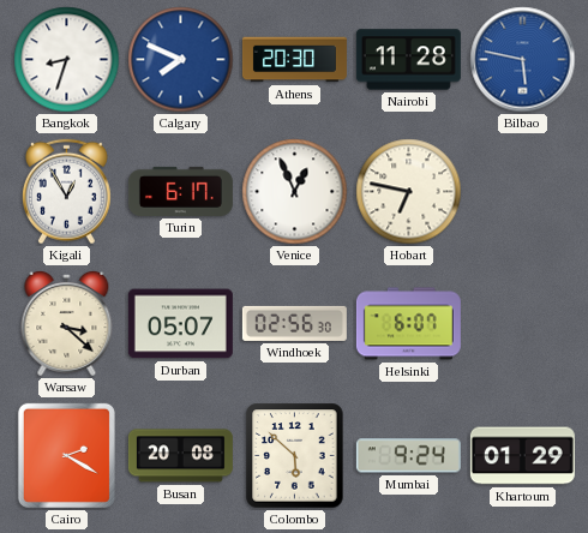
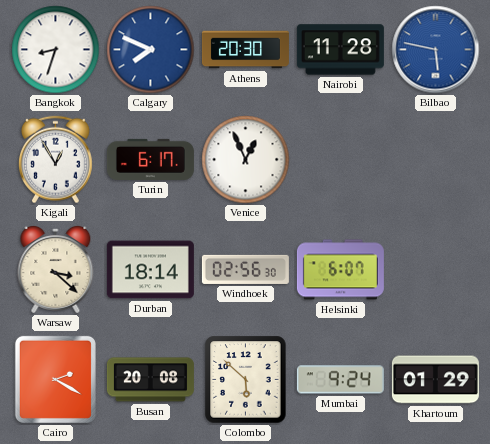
Hobart: 6:47 -> none
Durban: 05:07 -> 18:14
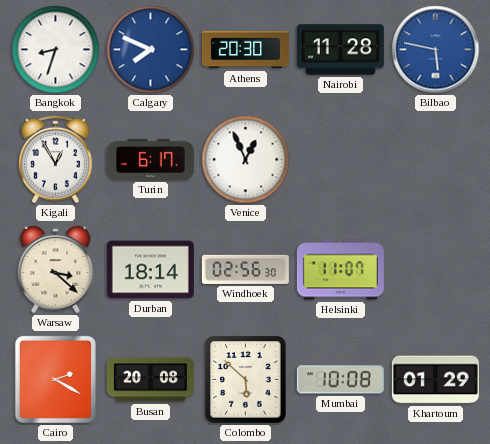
Helsinki: 6:07 -> 11:07
Mumbai: 9:24 -> 10:08
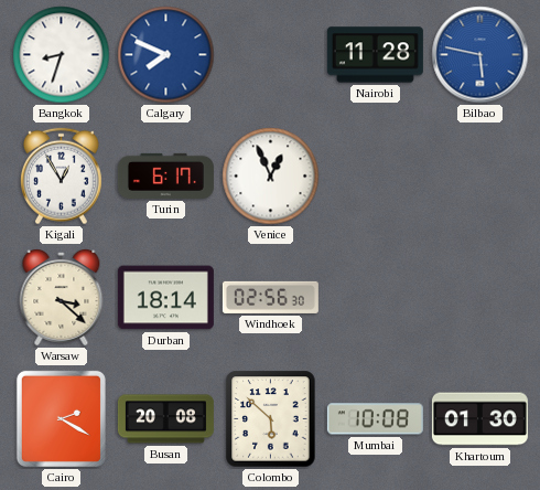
Athens: 20:30 -> none
Helsinki: 11:07 -> none
Khartoum: 01:29 -> 01:30
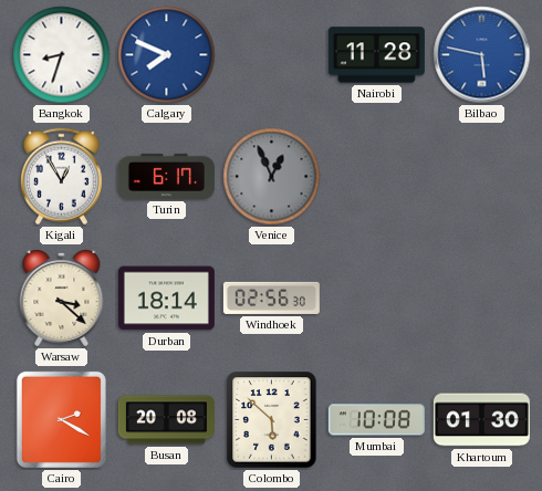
Venice dial: white -> grey
